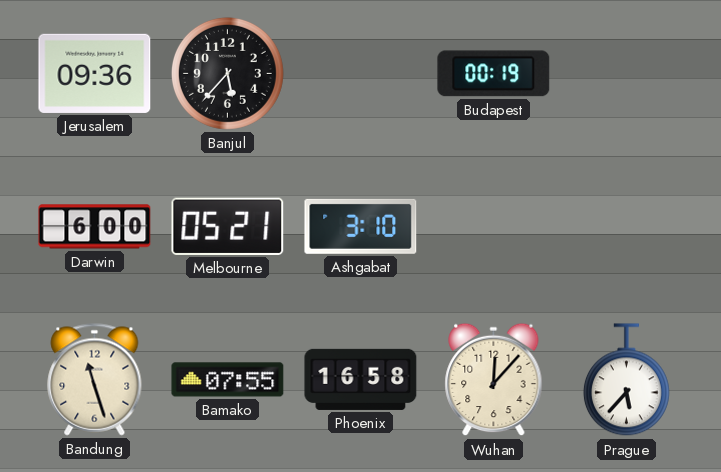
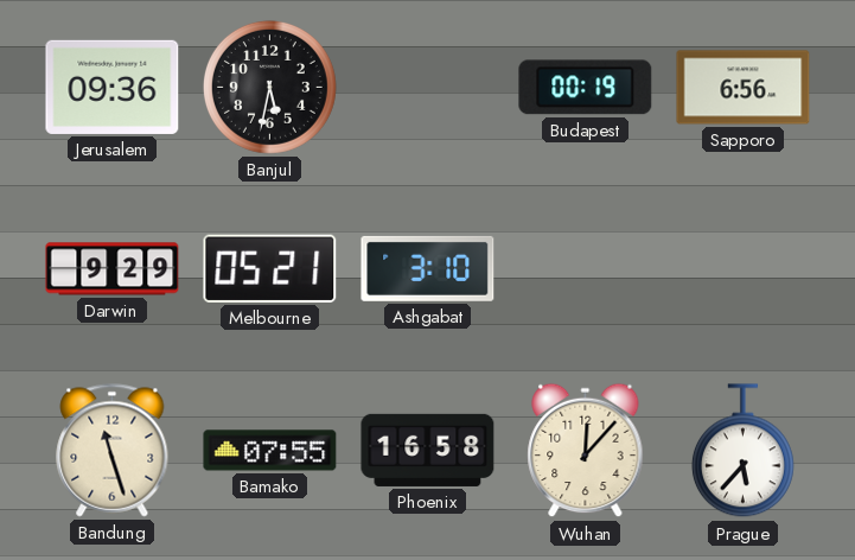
Banjul: 5:37 -> 5:32
Sapporo: none -> 6:56
Darwin: 6:00 -> 9:29
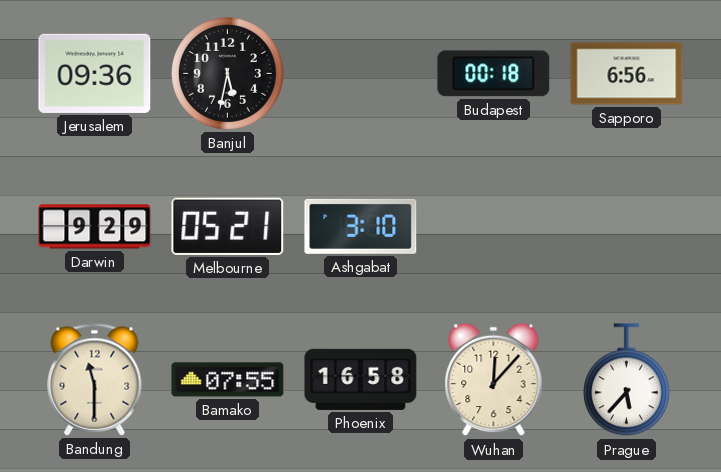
Budapest: 00:19 -> 00:18
Bandung: 11:27 -> 11:30
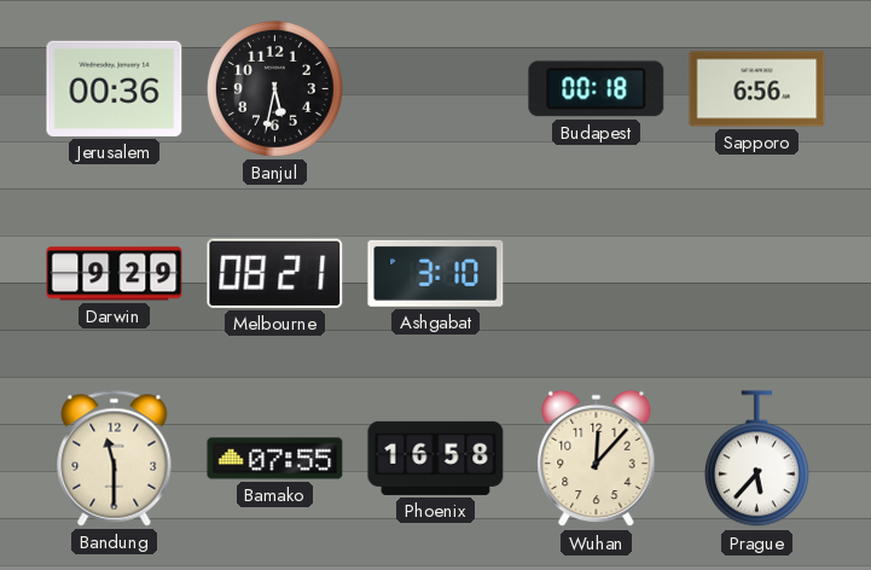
Jerusalem: 09:36 -> 00:36
Melbourne: 05:21 -> 08:21
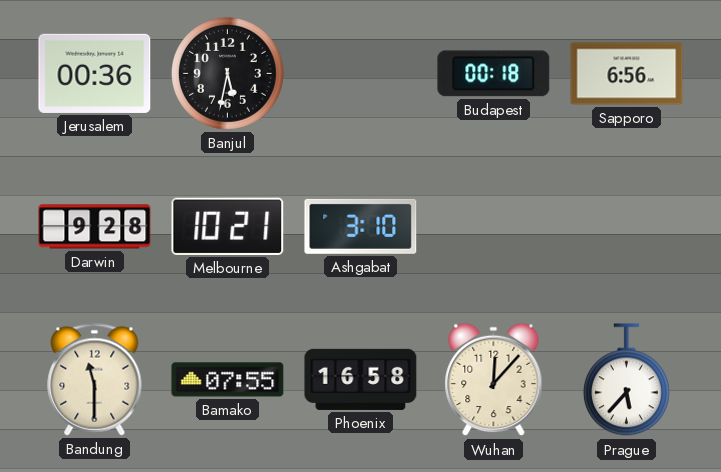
Darwin: 9:29 -> 9:28
Melbourne: 08:21 -> 10:21
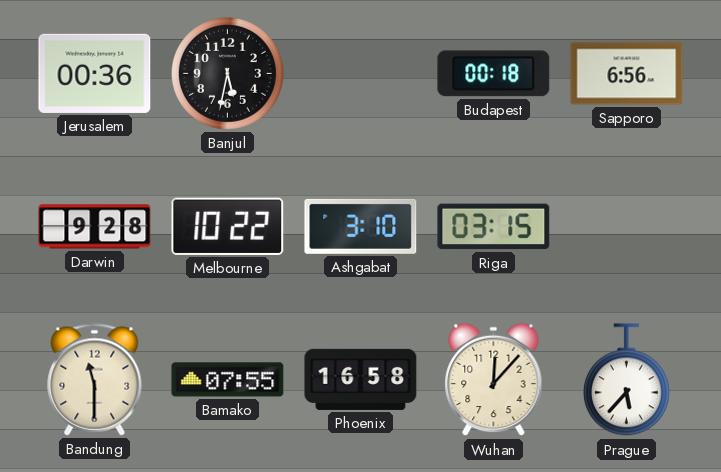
Melbourne: 10:21 -> 10:22
Riga: none -> 03:15
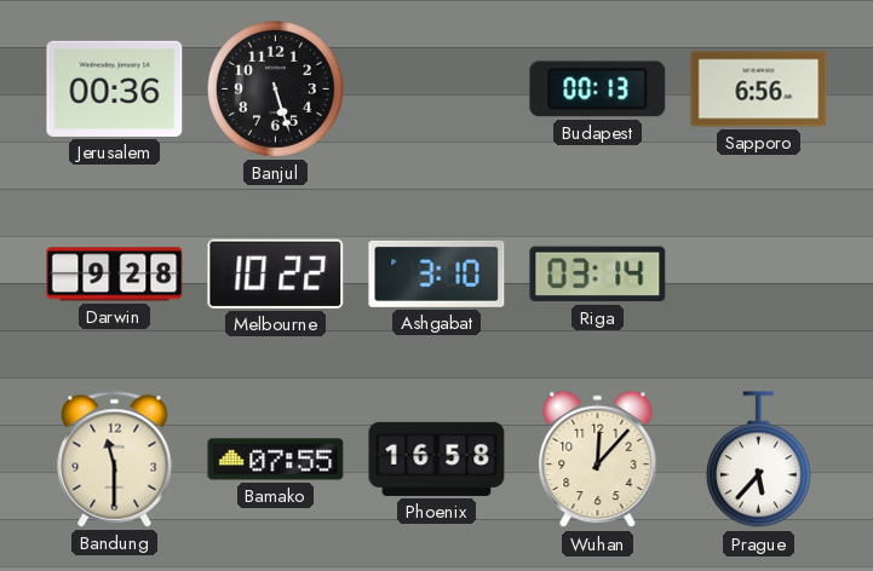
Banjul: 5:32 -> 5:27
Budapest: 00:18 -> 00:13
Riga: 03:15 -> 03:14
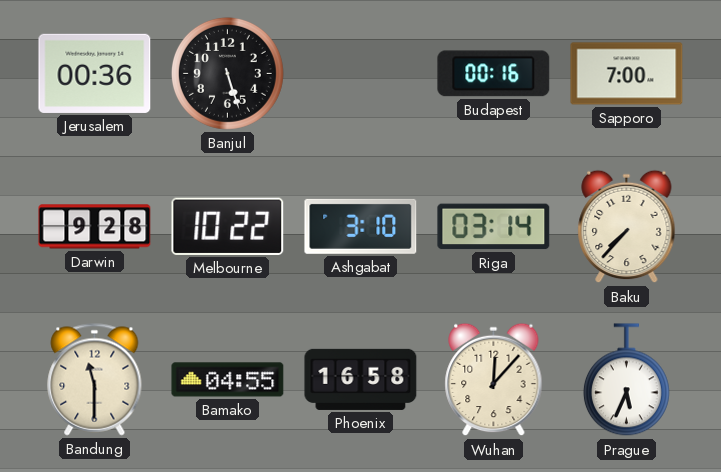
Budapest: 00:13 -> 00:16
Sapporo: 6:56 -> 7:00
Baku: none -> 7:37
Bamako: 07:55 -> 04:55
Prague: 5:37 -> 5:34
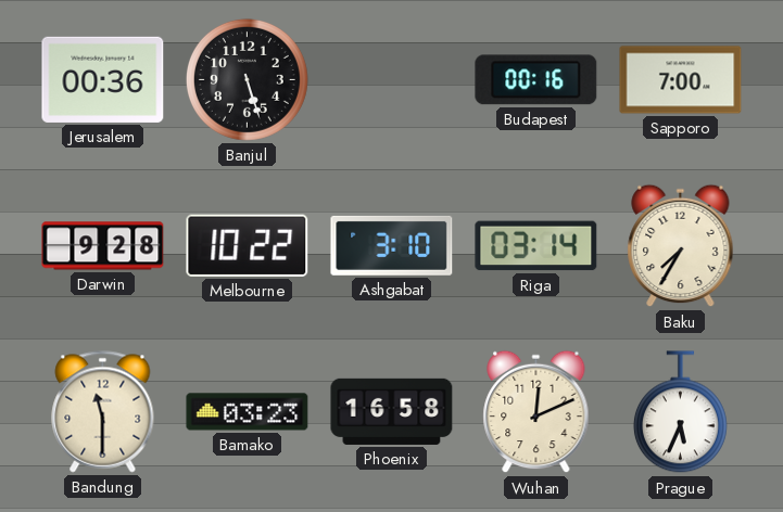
Baku: 7:37 -> 7:35
Bamako: 04:55 -> 03:23
Wuhan: 12:07 -> 12:11
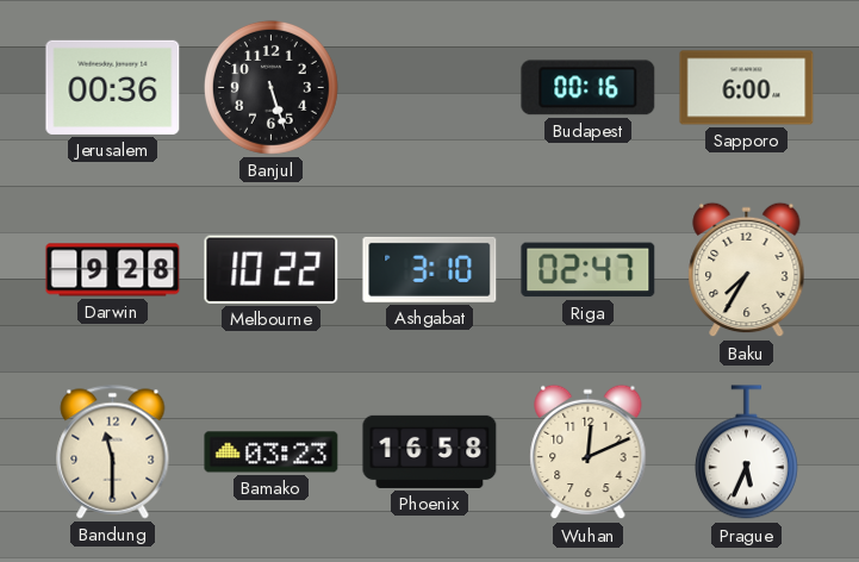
Sapporo: 7:00 -> 6:00
Riga: 03:14 -> 02:47
